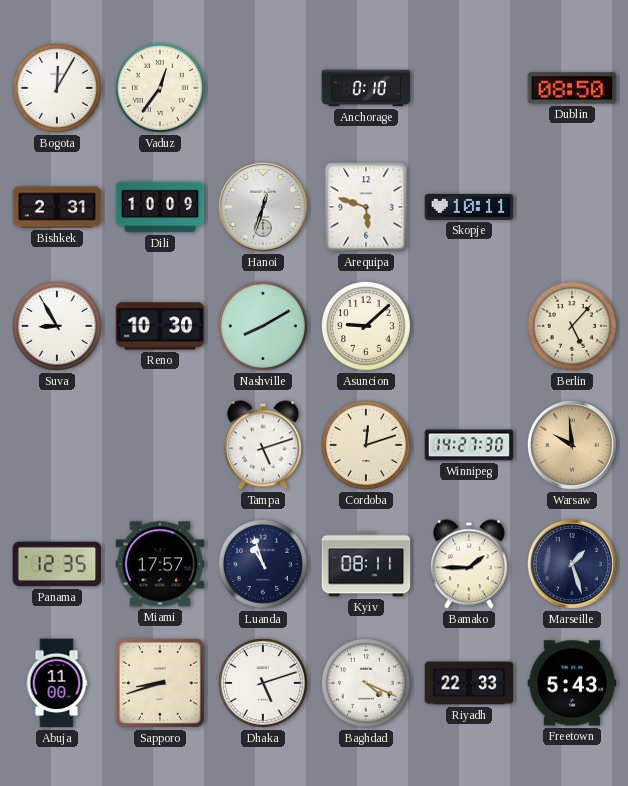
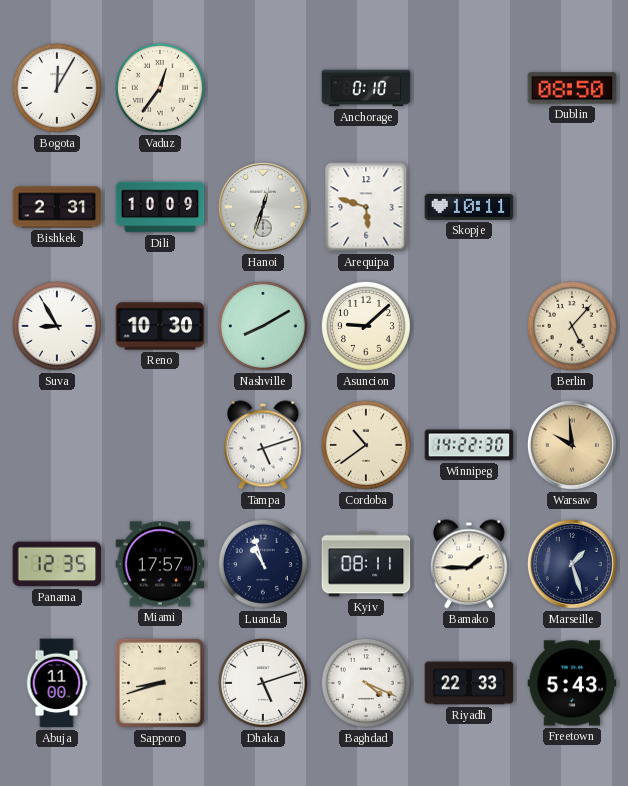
Cordoba: 12:12 -> 10:39
Winnipeg: 14:27 -> 14:22
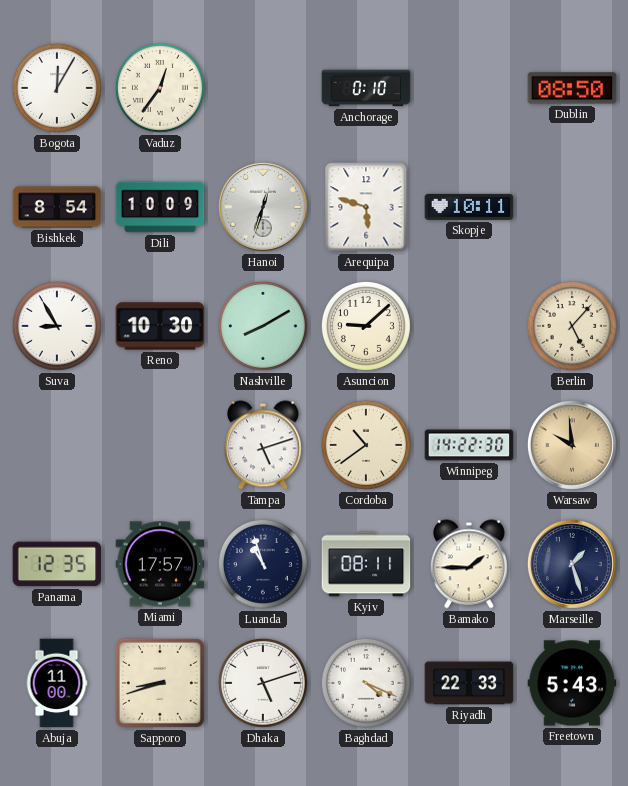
Bishkek: 2:31 -> 8:54
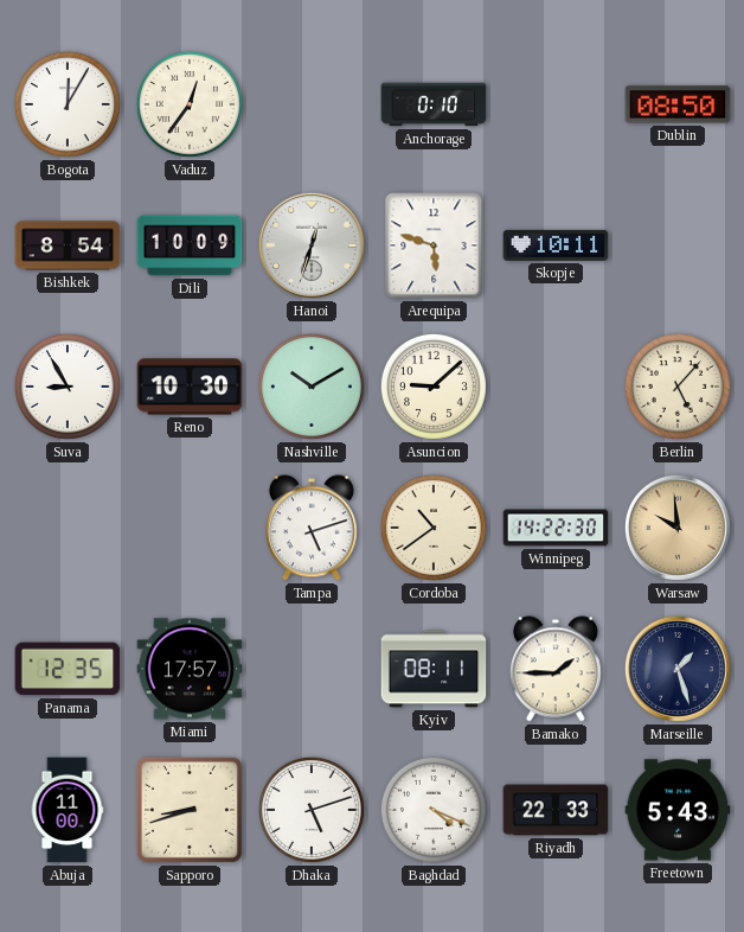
Nashville: 8:10 -> 10:10
Luanda: 10:57 -> none
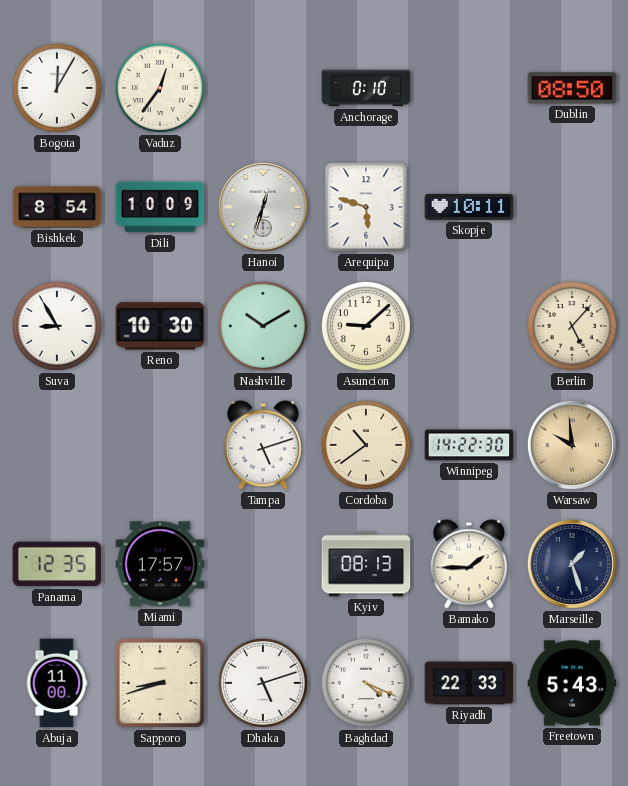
Kyiv: 08:11 -> 08:13
